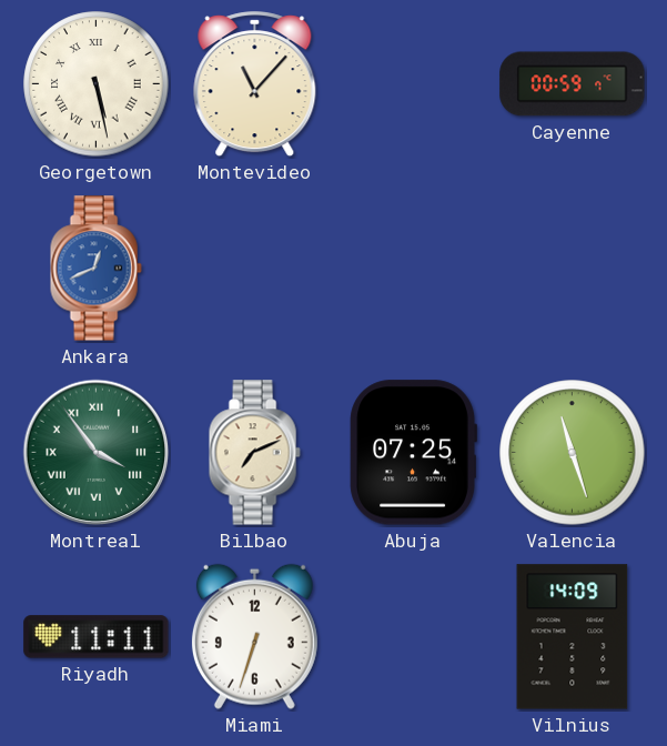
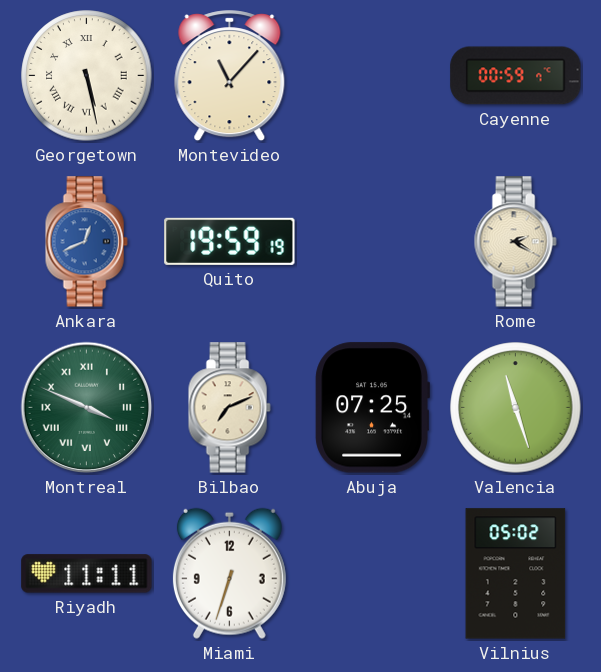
Quito: none -> 19:59
Rome: none -> 2:20
Montreal: 3:54 -> 3:49
Vilnius: 14:09 -> 05:02
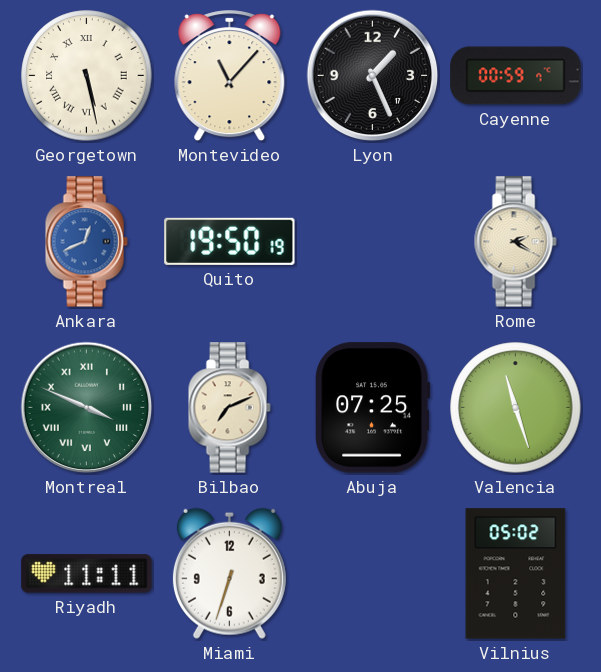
Lyon: none -> 1:26
Quito: 19:59 -> 19:50
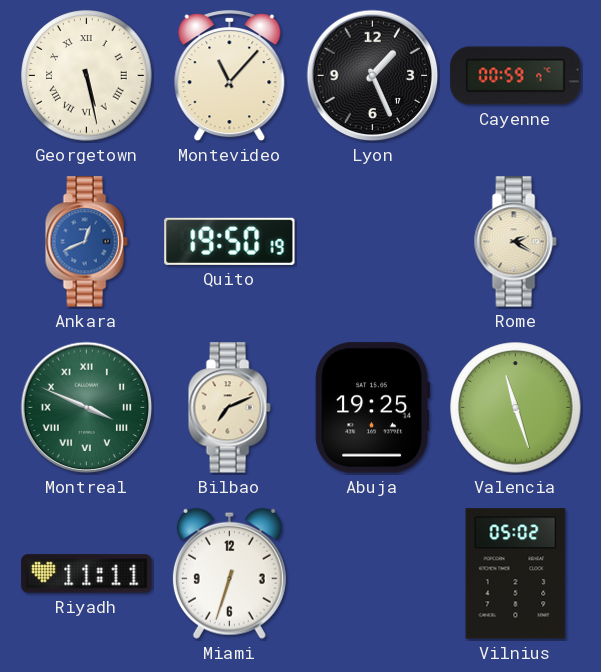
Abuja: 07:25 -> 19:25
